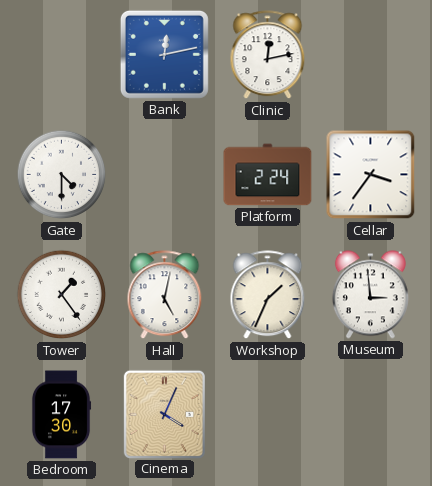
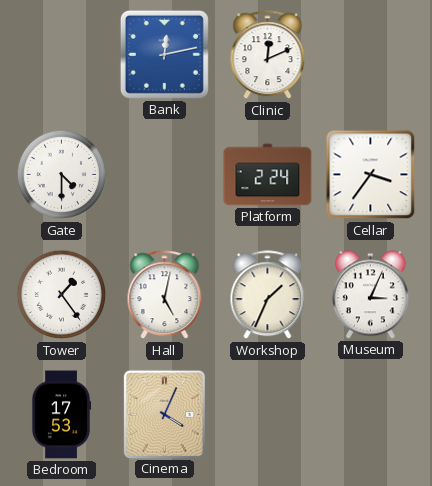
Clinic: 12:13 -> 12:11
Museum: 2:59 -> 3:04
Bedroom: 17:30 -> 17:53
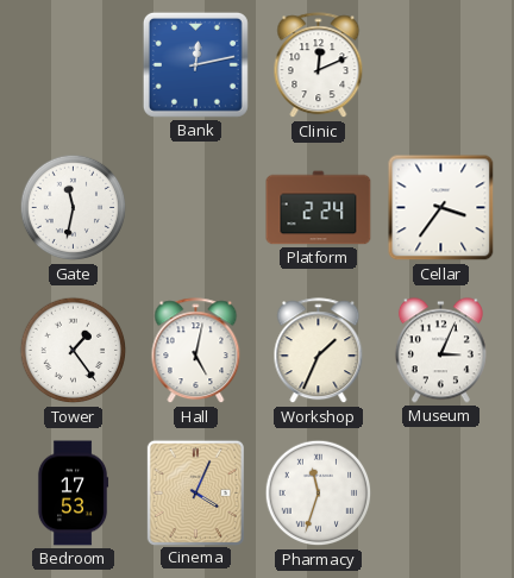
Gate: 4:30 -> 11:32
Pharmacy: none -> 11:33
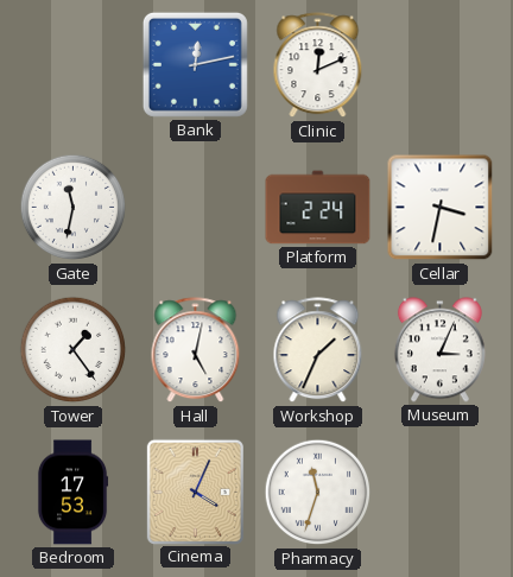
Cellar: 3:36 -> 3:32
